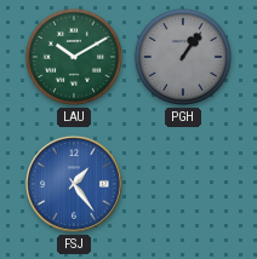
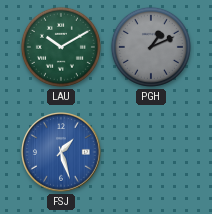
PGH: 1:06 -> 1:11
FSJ: 1:24 -> 1:27
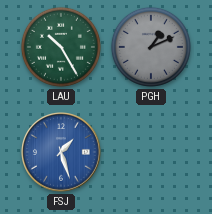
LAU: 10:10 -> 10:25
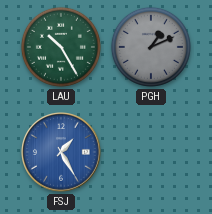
FSJ: 1:27 -> 1:25
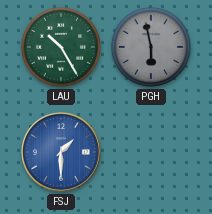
PGH: 1:11 -> 5:58
FSJ: 1:25 -> 1:30
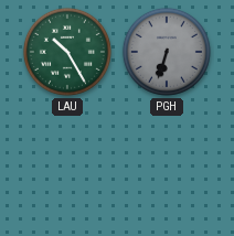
PGH: 5:58 -> 6:33
FSJ: 1:30 -> none
